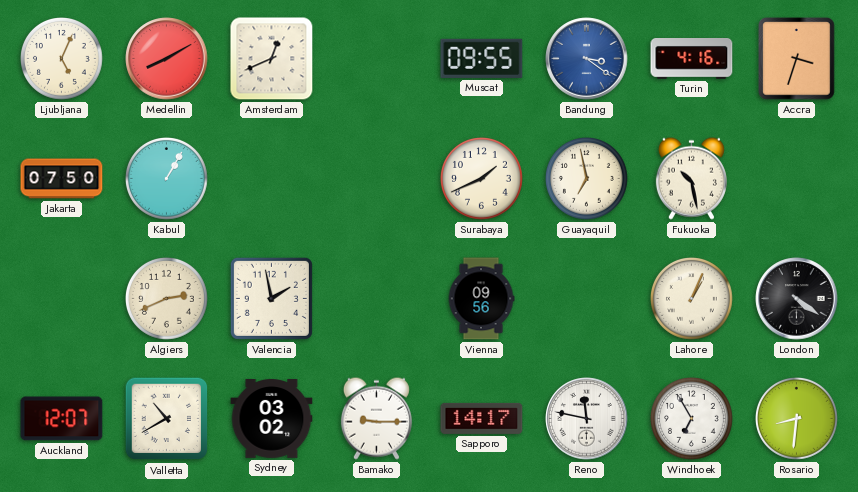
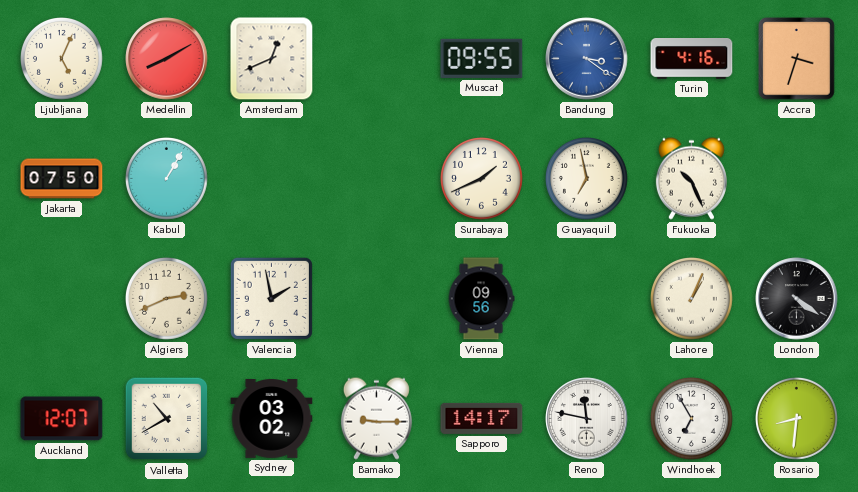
Fukuoka: 10:28 -> 10:26
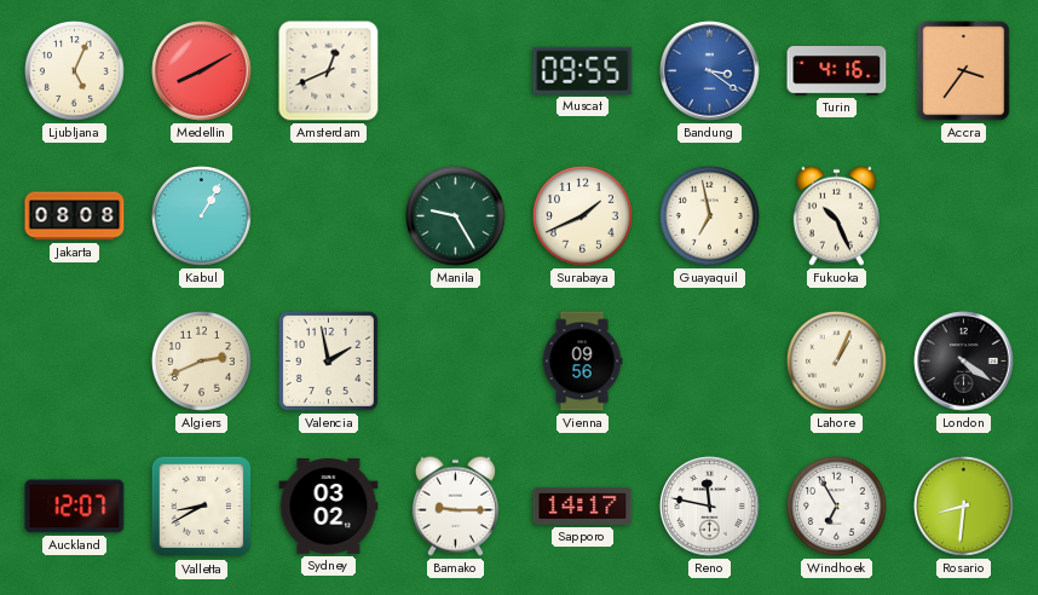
Accra: 3:33 -> 3:36
Jakarta: 07:50 -> 08:08
Manila: none -> 9:25
Valletta: 10:40 -> 8:40
